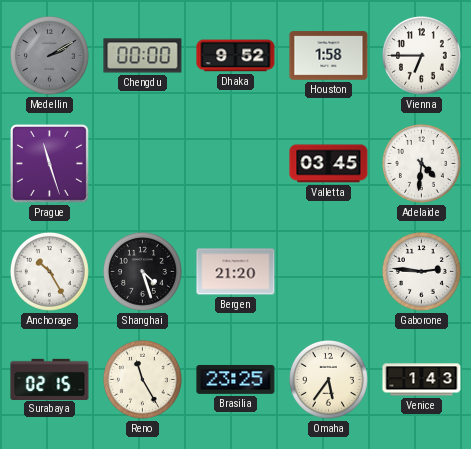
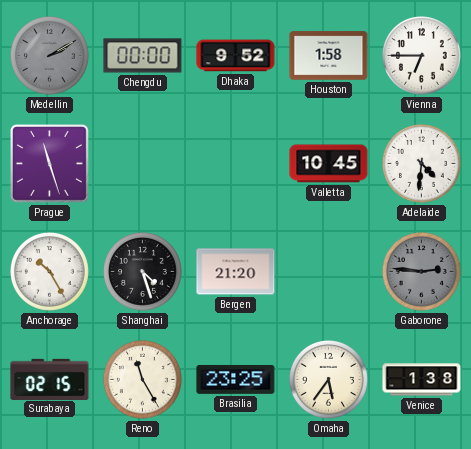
Valletta: 03:45 -> 10:45
Gaborone dial: white -> grey
Venice: 1:43 -> 1:38
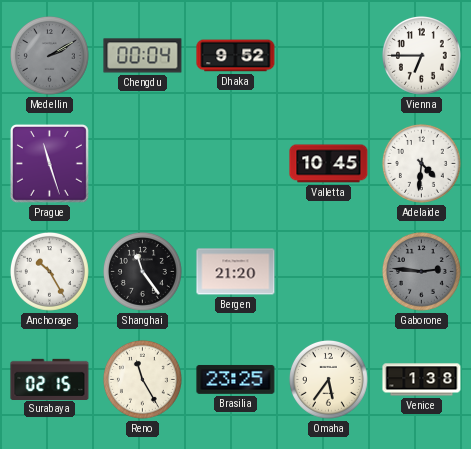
Chengdu: 00:00 -> 00:04
Houston: 1:58 -> none
Shanghai: 4:27 -> 11:24
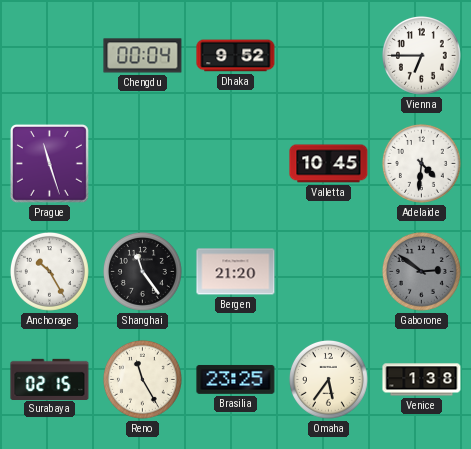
Medellin: 2:10 -> none
Gaborone: 2:46 -> 2:51
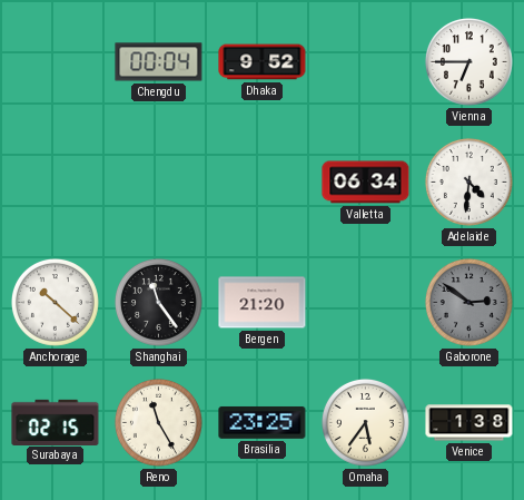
Prague: 11:27 -> none
Valletta: 10:45 -> 06:34
Anchorage: 10:25 -> 10:22
